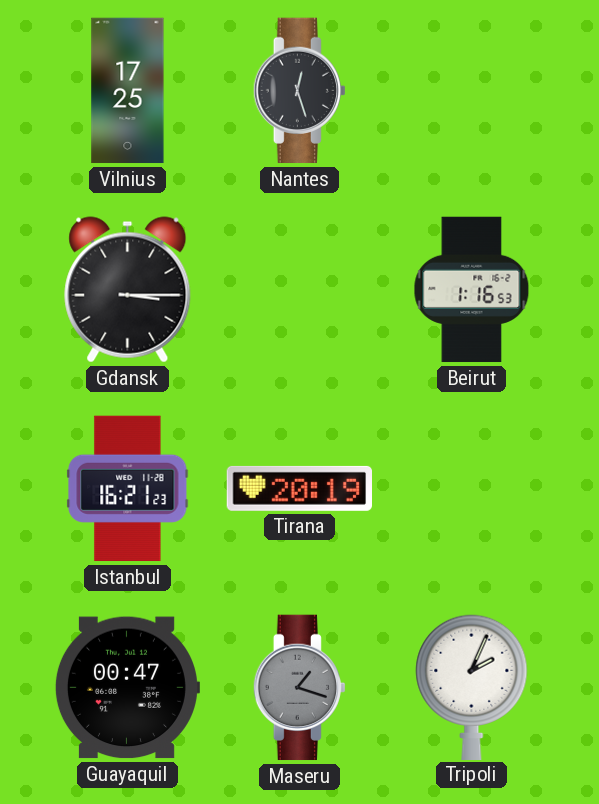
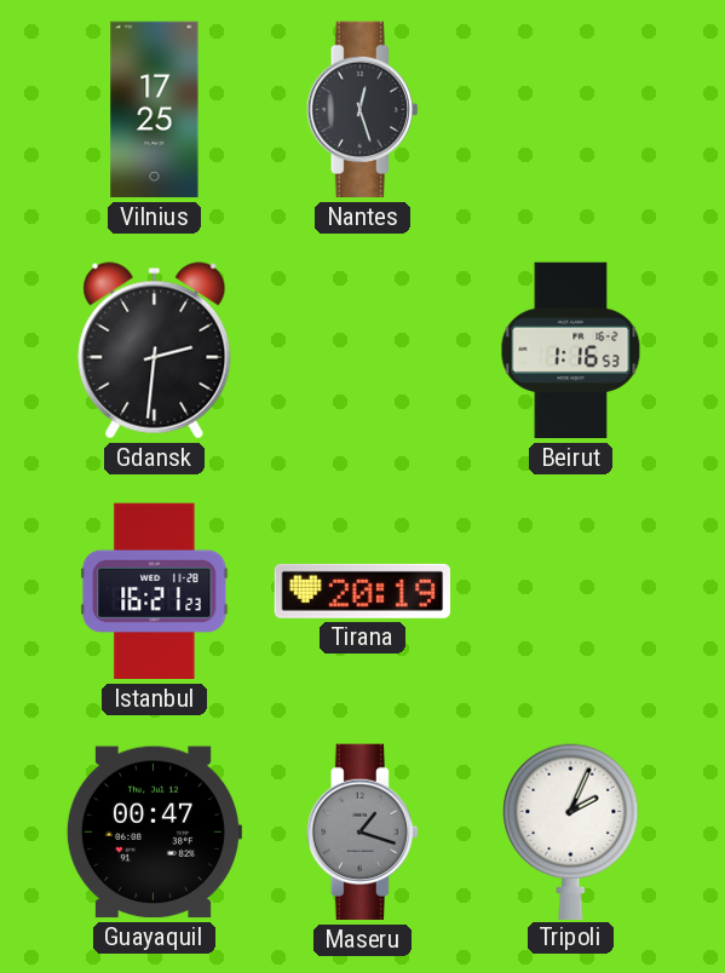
Gdansk: 3:15 -> 2:31
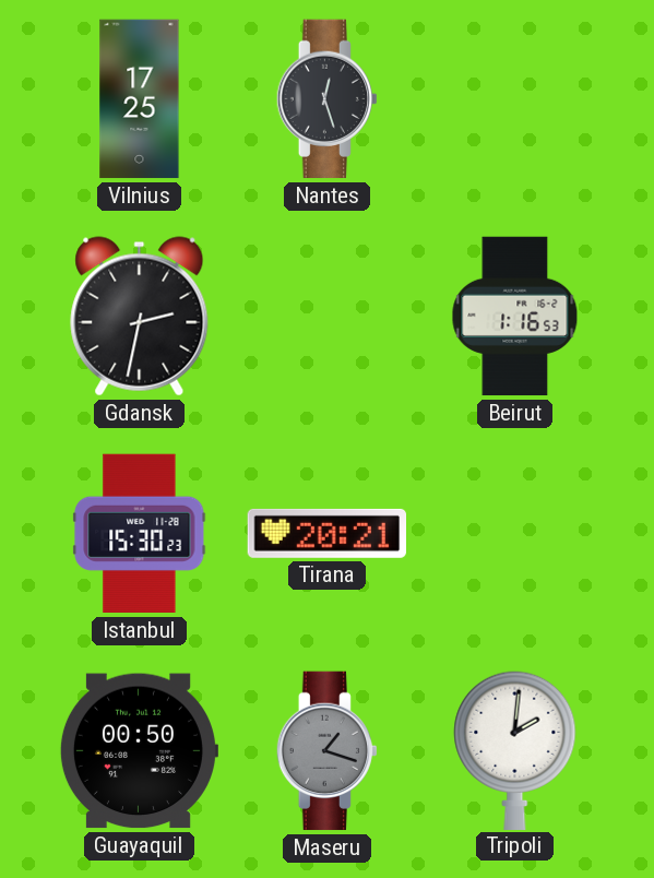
Gdansk: 2:31 -> 2:32
Istanbul: 16:21 -> 15:30
Tirana: 20:19 -> 20:21
Guayaquil: 00:47 -> 00:50
Tripoli: 2:04 -> 2:01
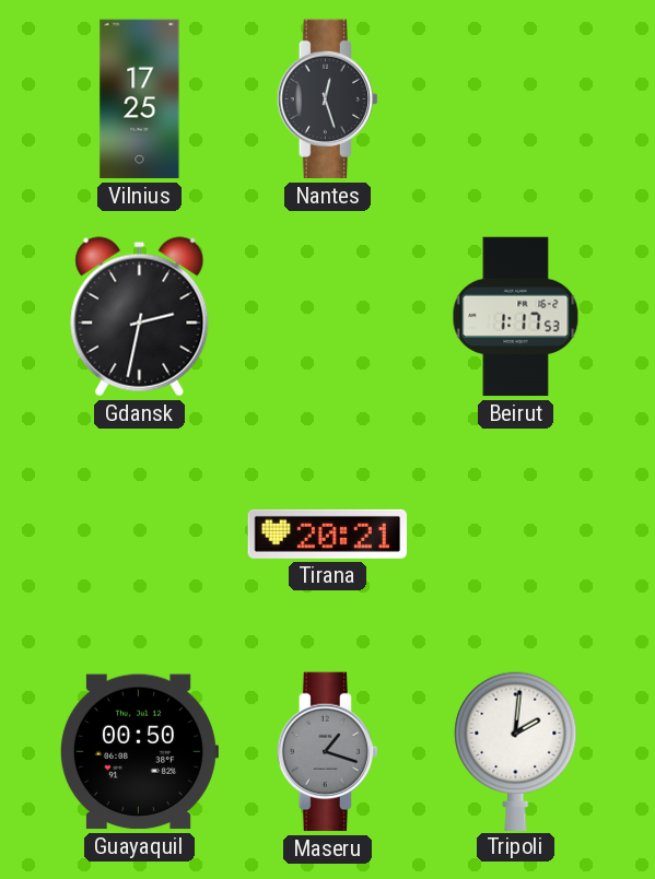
Beirut: 1:16 -> 1:17
Istanbul: 15:30 -> none
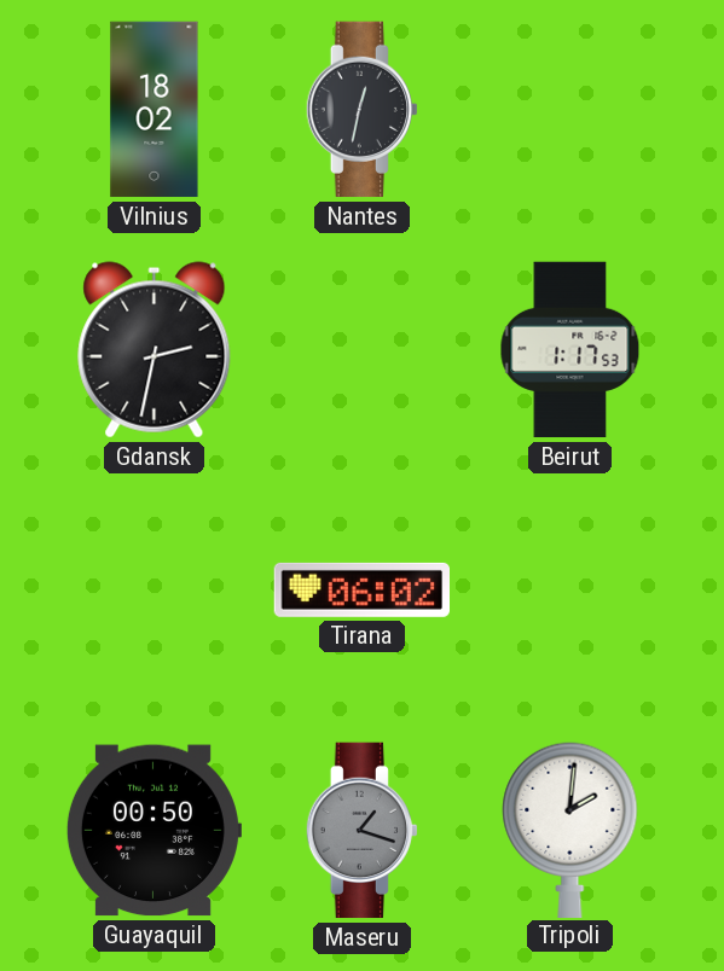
Vilnius: 17:25 -> 18:02
Nantes: 12:27 -> 12:32
Tirana: 20:21 -> 06:02
